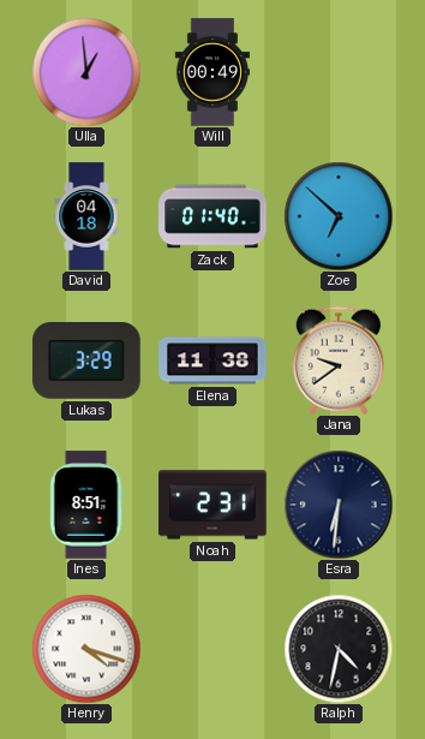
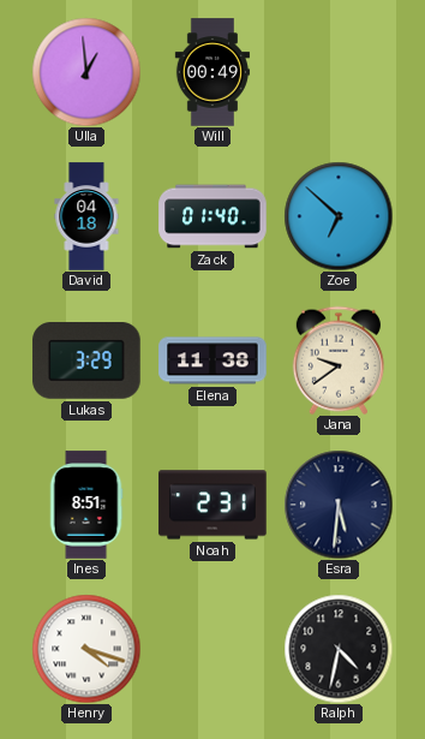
Esra: 6:31 -> 5:31
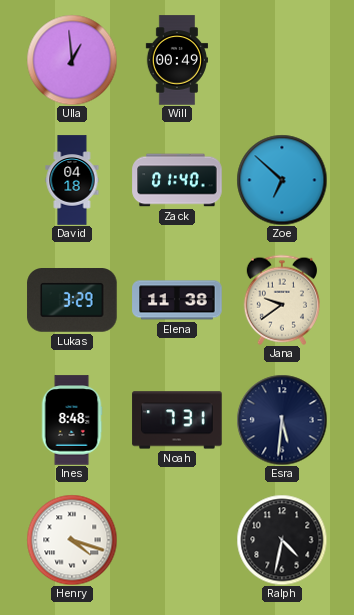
Ines: 8:51 -> 8:48
Noah: 2:31 -> 7:31
